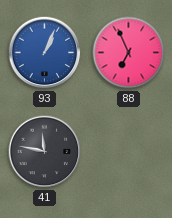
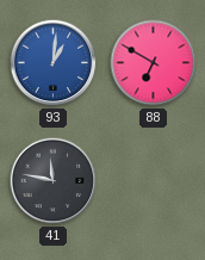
93: 1:04 -> 1:01
88: 6:56 -> 6:50
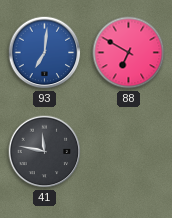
93: 1:01 -> 7:01
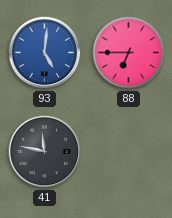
93: 7:01 -> 5:01
88: 6:50 -> 6:45
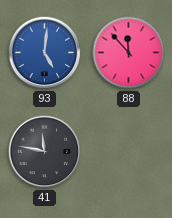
88: 6:45 -> 11:53
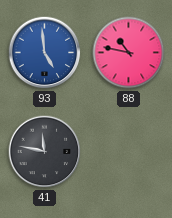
93: 5:01 -> 4:59
88: 11:53 -> 10:47
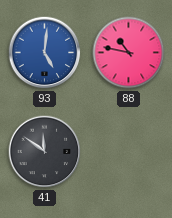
93: 4:59 -> 5:01
41: 11:47 -> 11:51
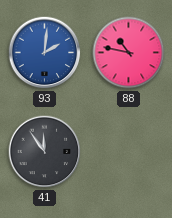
93: 5:01 -> 2:01
41: 11:51 -> 11:54
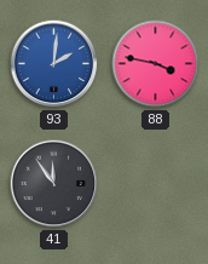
88: 10:47 -> 3:47
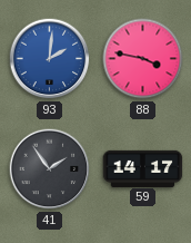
41: 11:54 -> 1:54
59: none -> 14:17
